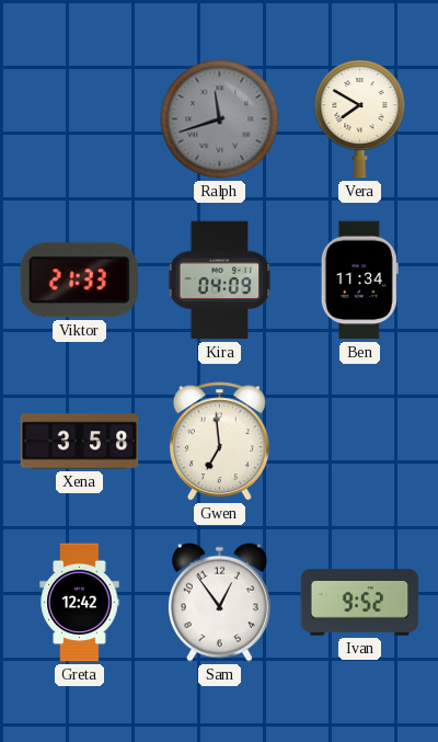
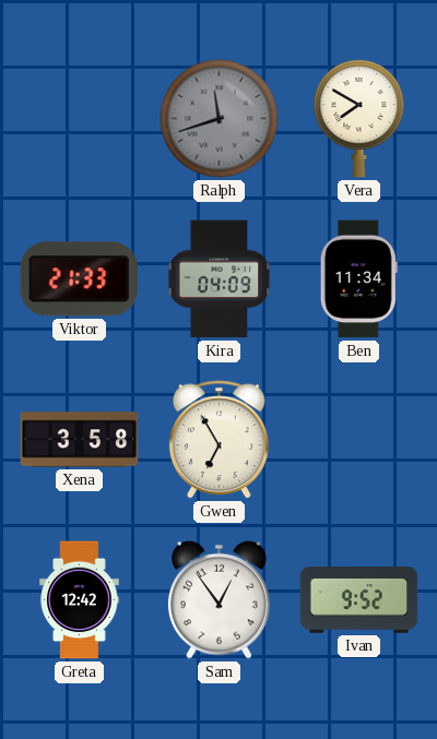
Gwen: 6:59 -> 6:55
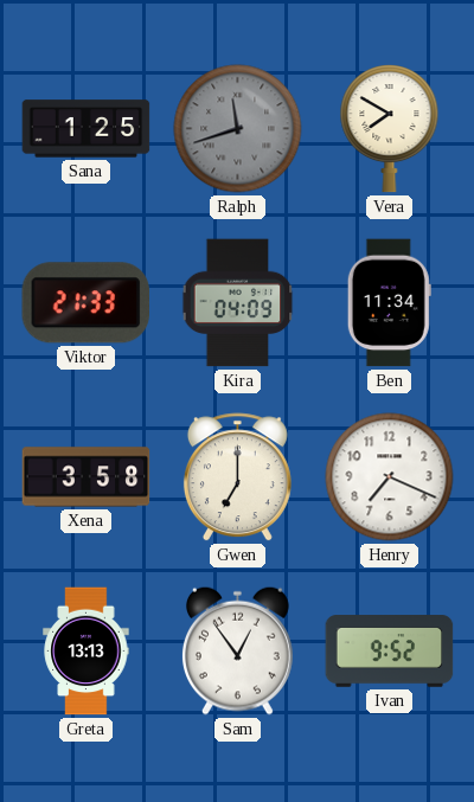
Sana: none -> 1:25
Gwen: 6:55 -> 7:00
Henry: none -> 7:19
Greta: 12:42 -> 13:13
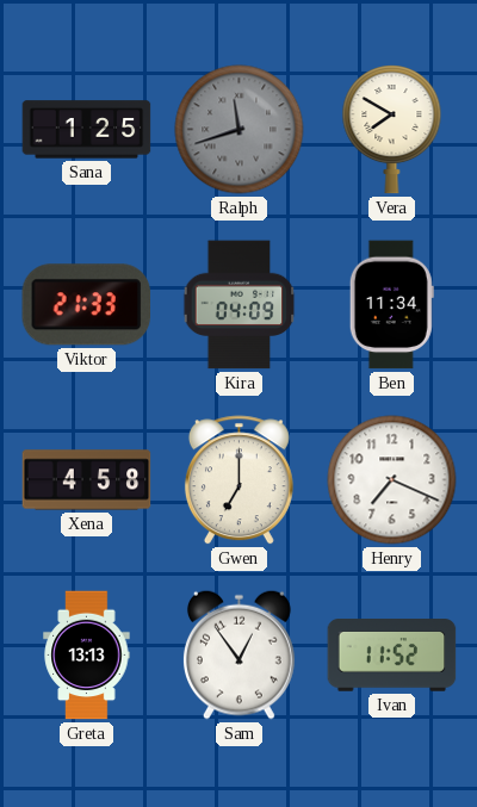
Xena: 3:58 -> 4:58
Ivan: 9:52 -> 11:52
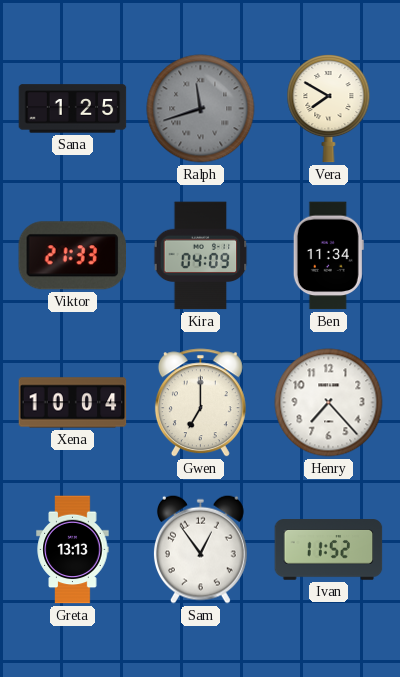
Xena: 4:58 -> 10:04
Henry: 7:19 -> 7:23
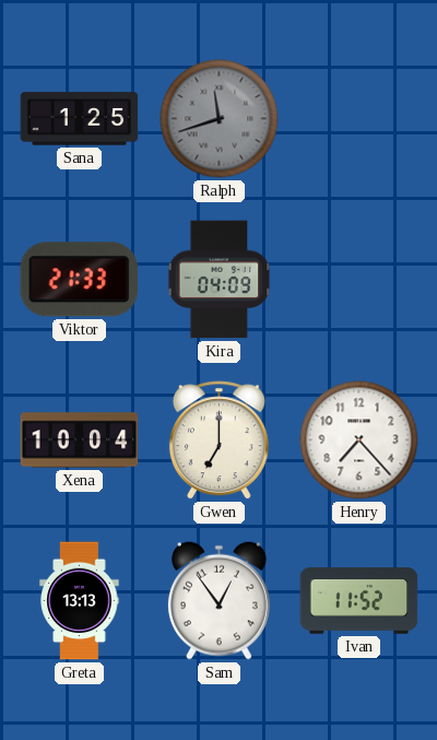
Vera: 7:50 -> none
Ben: 11:34 -> none
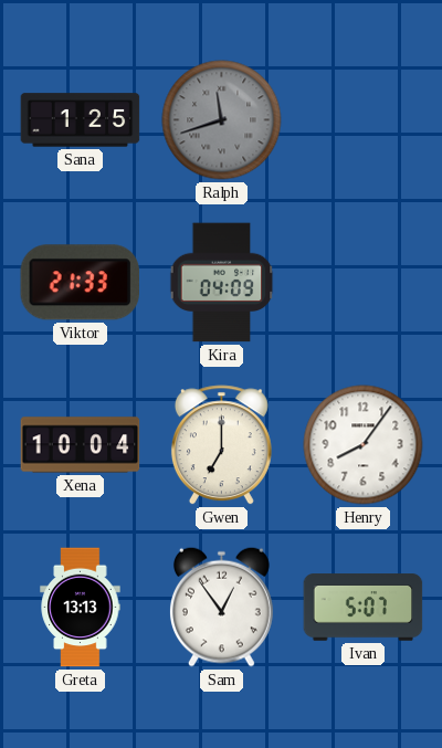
Henry: 7:23 -> 8:06
Ivan: 11:52 -> 5:07
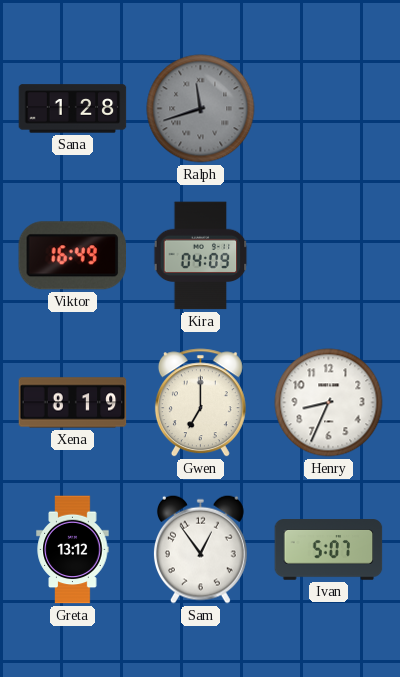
Sana: 1:25 -> 1:28
Viktor: 21:33 -> 16:49
Xena: 10:04 -> 8:19
Henry: 8:06 -> 8:34
Greta: 13:13 -> 13:12
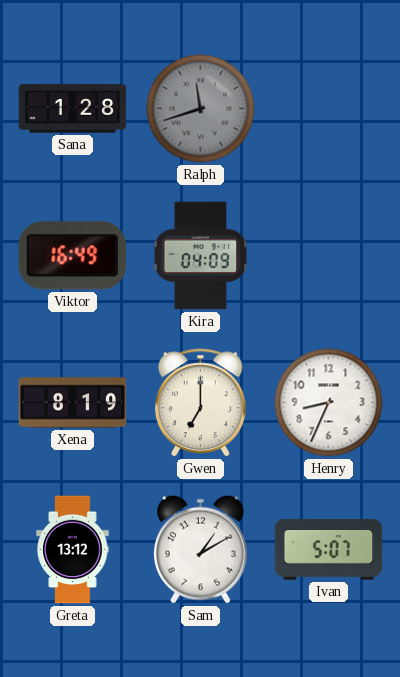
Sam: 12:54 -> 1:10
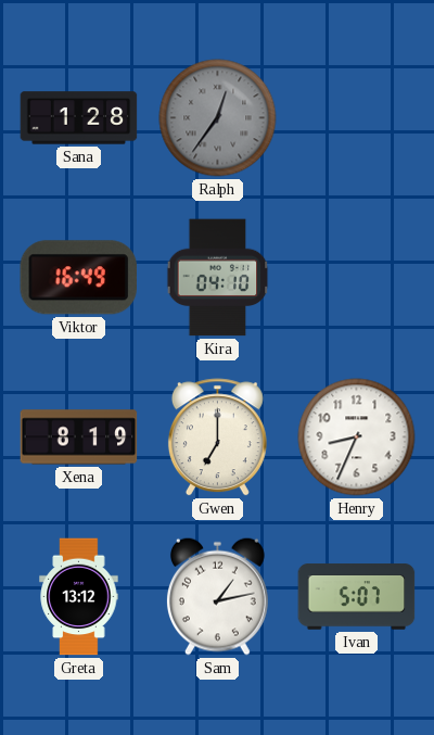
Ralph: 11:42 -> 12:36
Kira: 04:09 -> 04:10
Sam: 1:10 -> 1:13
